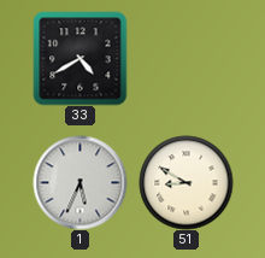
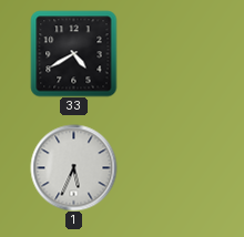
51: 8:50 -> none
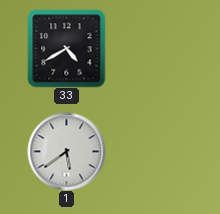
1: 5:34 -> 5:39
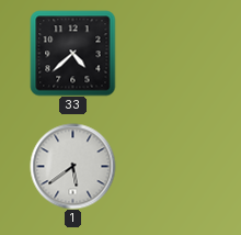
33: 4:40 -> 4:38
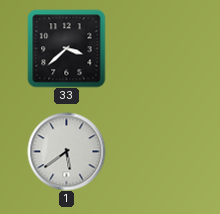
33: 4:38 -> 3:38
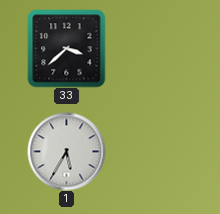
1: 5:39 -> 5:35
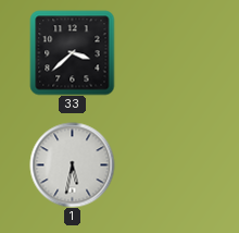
1: 5:35 -> 5:32
